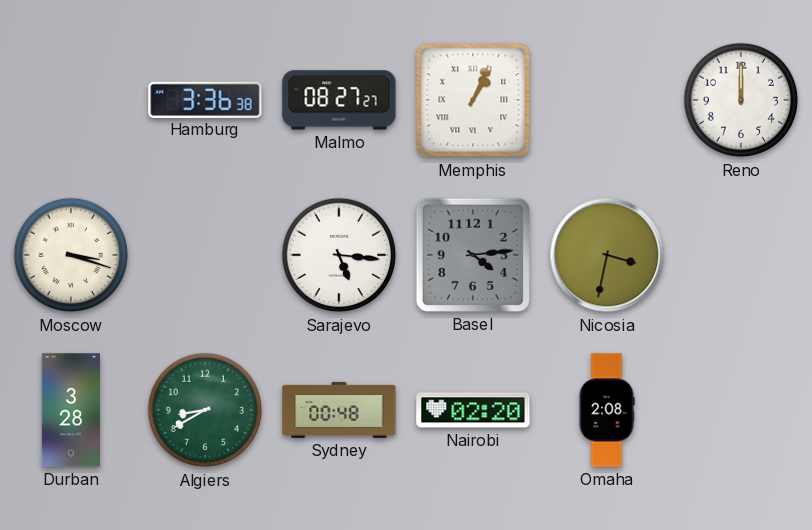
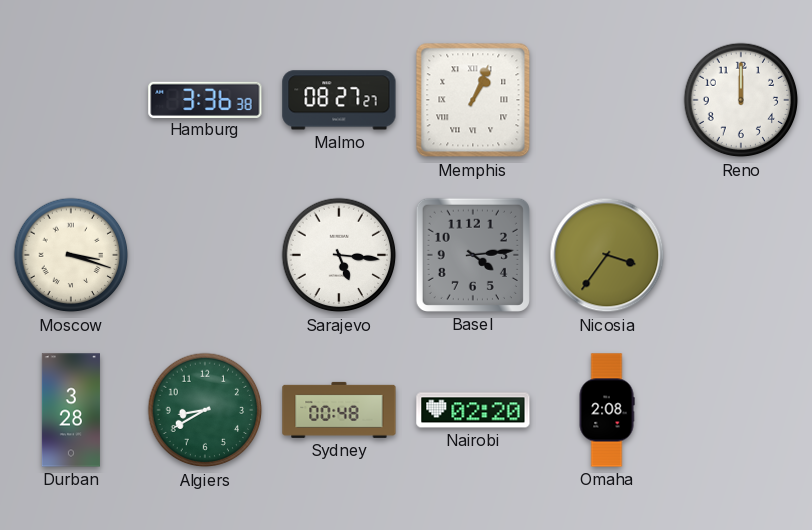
Nicosia: 3:32 -> 3:36
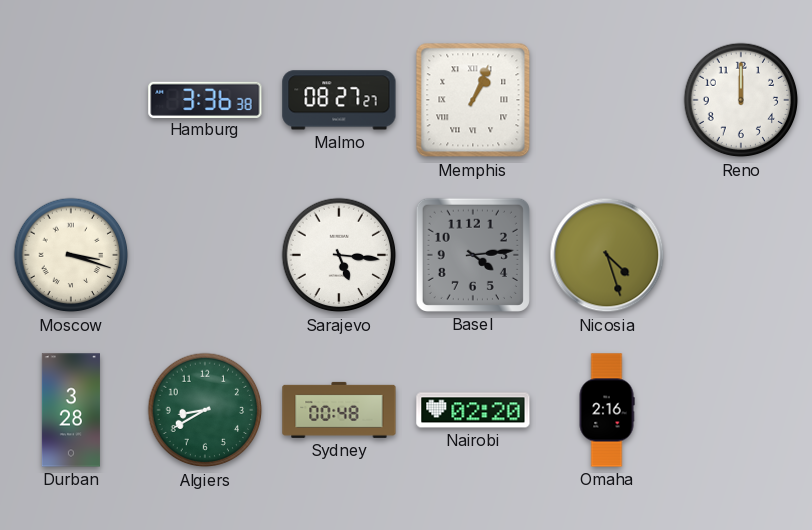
Nicosia: 3:36 -> 4:27
Omaha: 2:08 -> 2:16
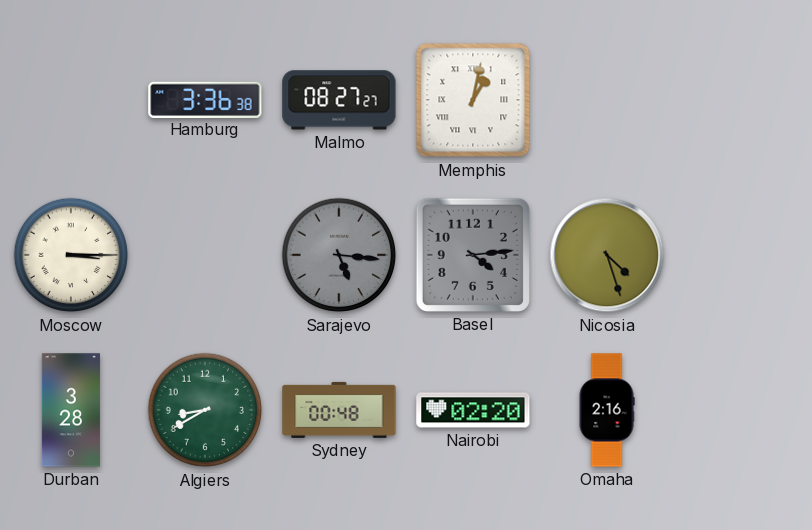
Memphis: 1:04 -> 1:02
Reno: 12:00 -> none
Moscow: 3:18 -> 3:15
Sarajevo dial: white -> grey
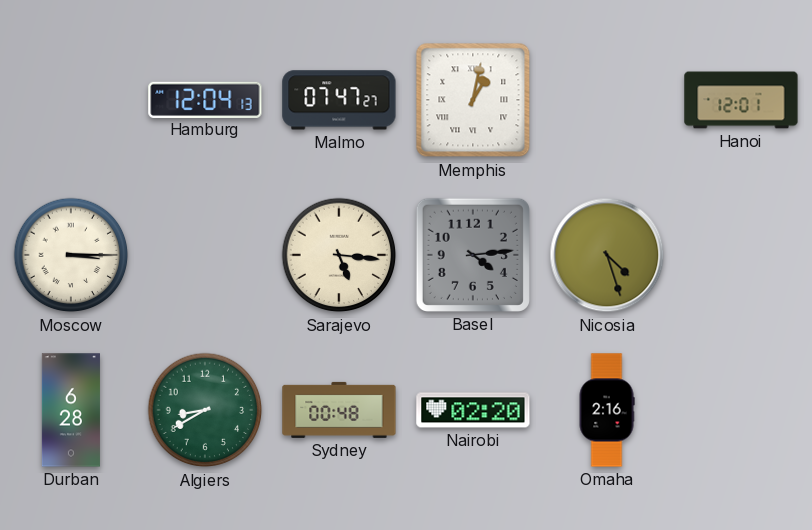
Hamburg: 3:36 -> 12:04
Malmo: 08:27 -> 07:47
Hanoi: none -> 12:01
Sarajevo dial: grey -> cream
Durban: 3:28 -> 6:28
